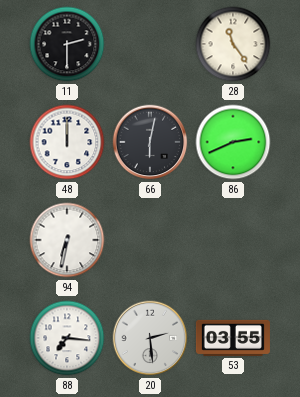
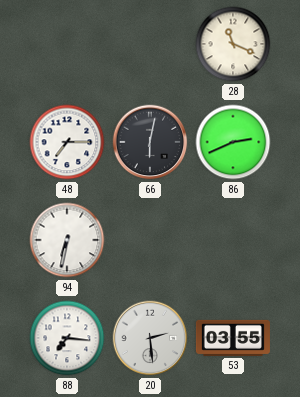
11: 2:30 -> none
28: 11:24 -> 11:19
48: 12:00 -> 7:15
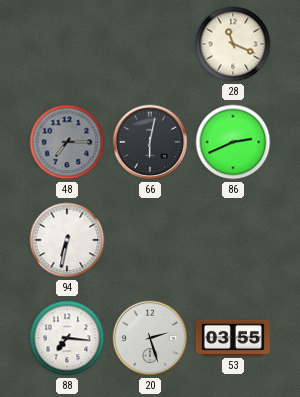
48 dial: white -> grey
20: 2:29 -> 2:27
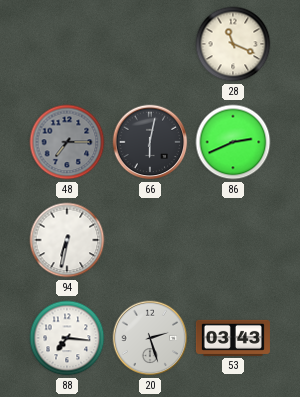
53: 03:55 -> 03:43
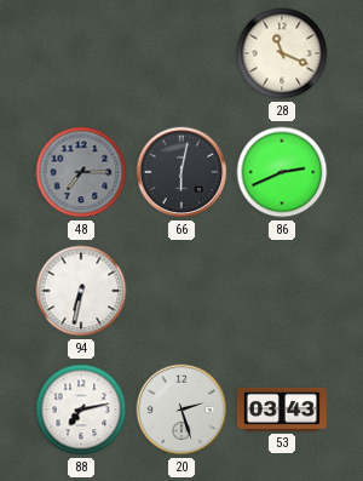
88: 7:16 -> 7:13
